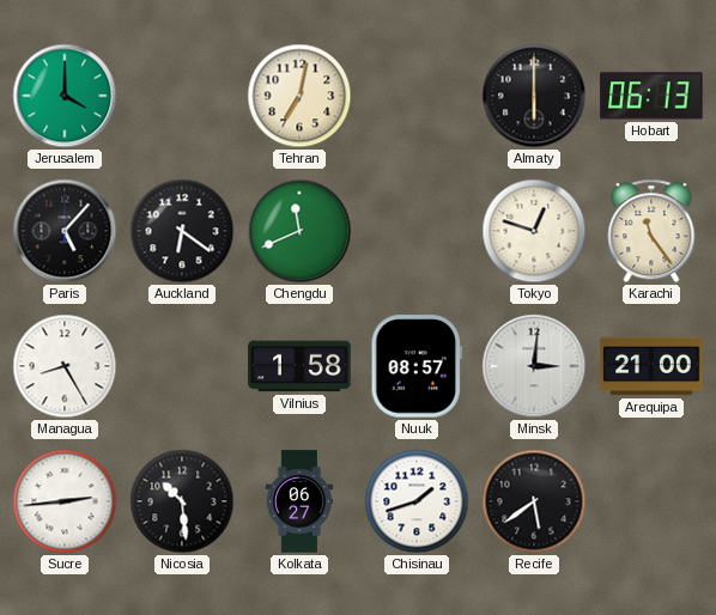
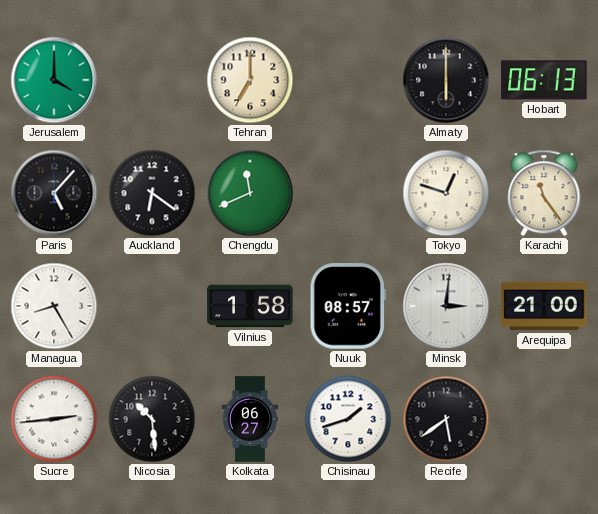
Tehran: 7:02 -> 7:00
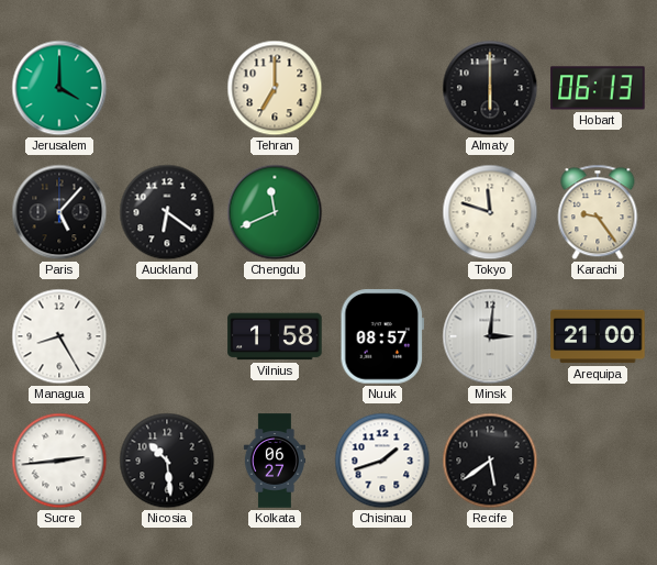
Tokyo: 12:48 -> 11:48
Karachi: 11:24 -> 9:24
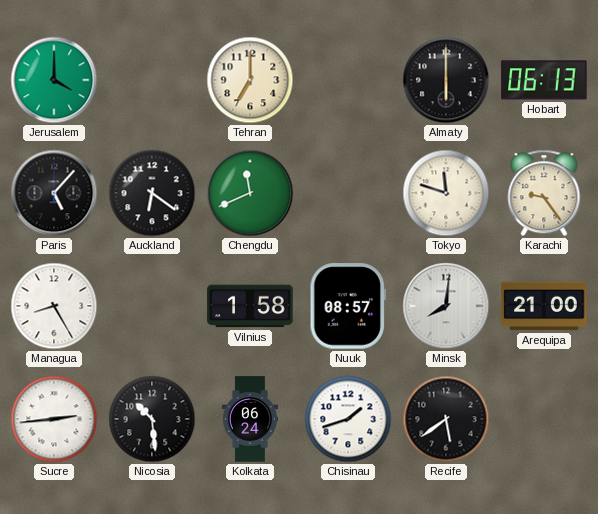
Minsk: 3:01 -> 8:01
Kolkata: 06:27 -> 06:24
